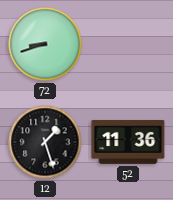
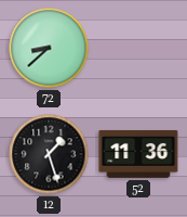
72: 8:42 -> 8:38
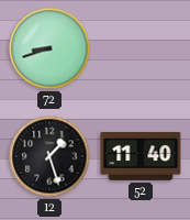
72: 8:38 -> 8:42
52: 11:36 -> 11:40
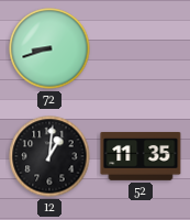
12: 1:27 -> 1:01
52: 11:40 -> 11:35
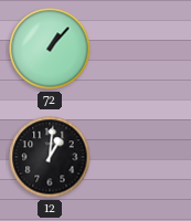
72: 8:42 -> 1:07
52: 11:35 -> none
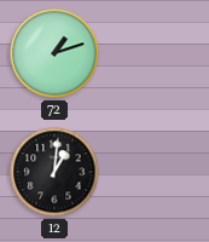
72: 1:07 -> 1:12
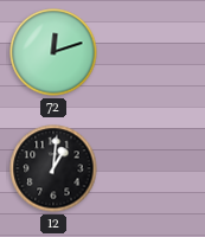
72: 1:12 -> 12:12
